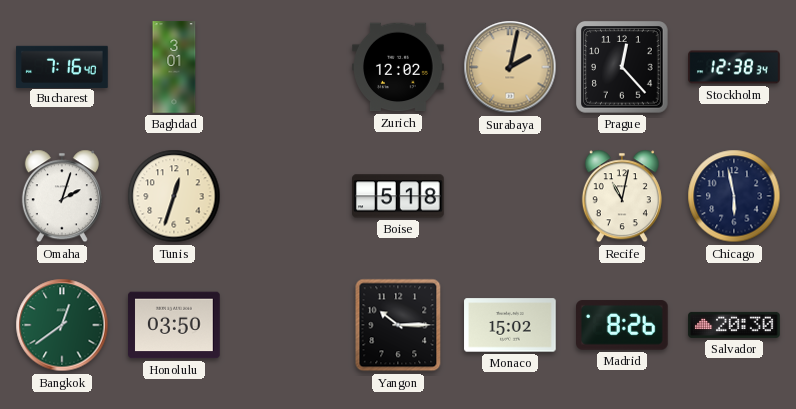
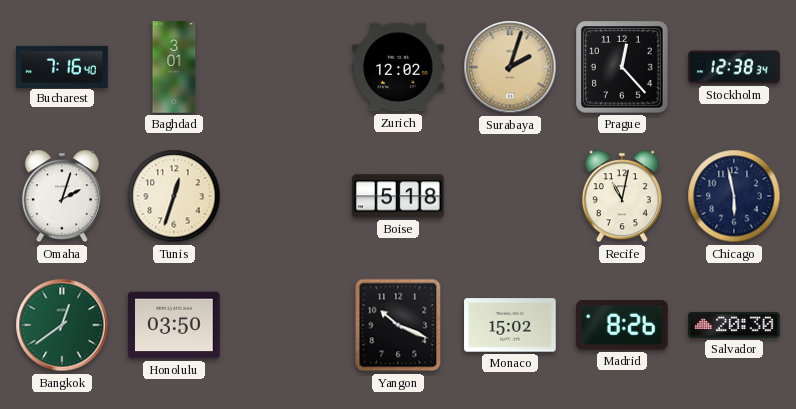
Surabaya: 2:02 -> 2:03
Yangon: 10:15 -> 10:19
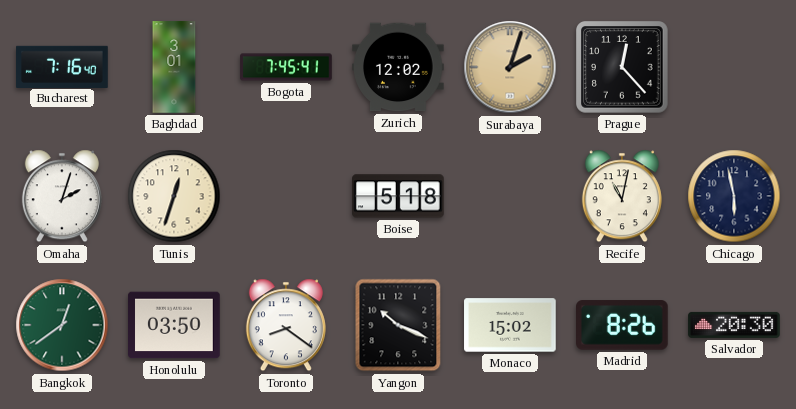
Bogota: none -> 7:45
Stockholm: 12:38 -> none
Toronto: none -> 8:21
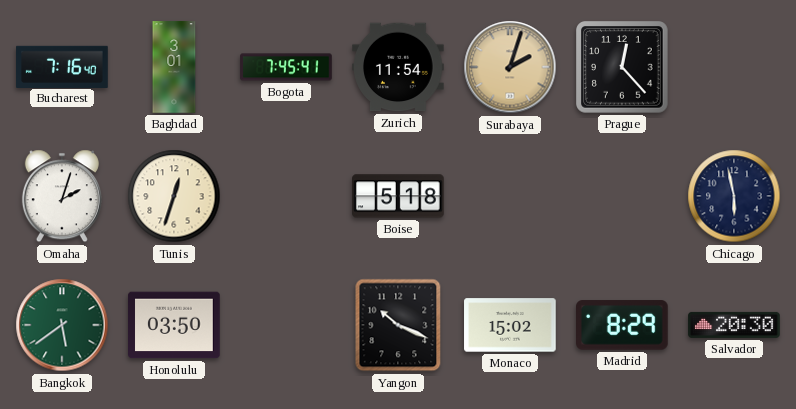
Zurich: 12:02 -> 11:54
Recife: 11:02 -> none
Bangkok: 12:39 -> 5:39
Toronto: 8:21 -> none
Madrid: 8:26 -> 8:29
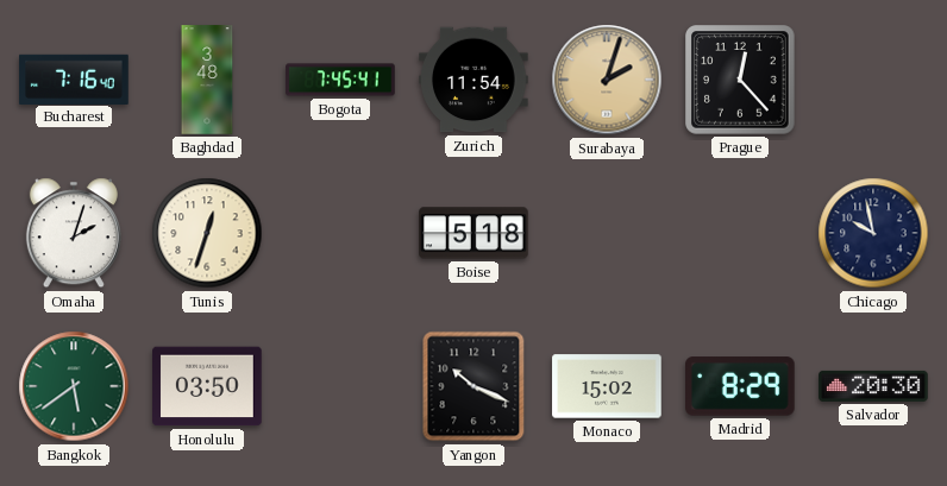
Baghdad: 3:01 -> 3:48
Chicago: 5:58 -> 9:58
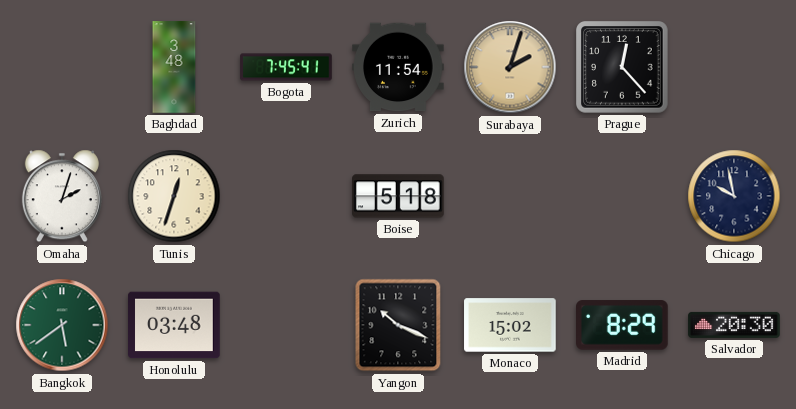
Bucharest: 7:16 -> none
Honolulu: 03:50 -> 03:48
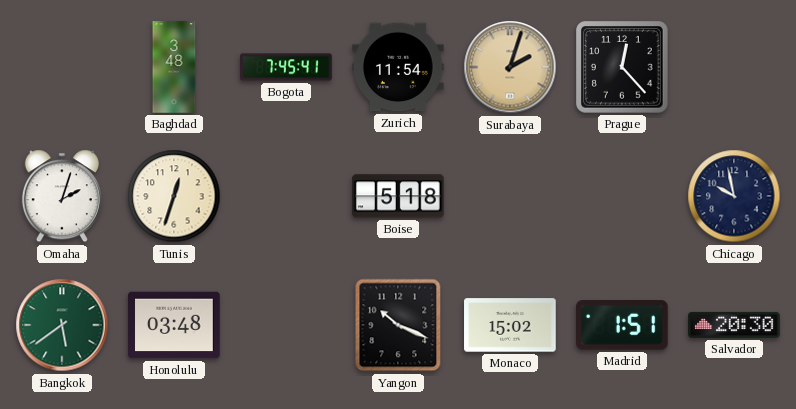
Madrid: 8:29 -> 1:51
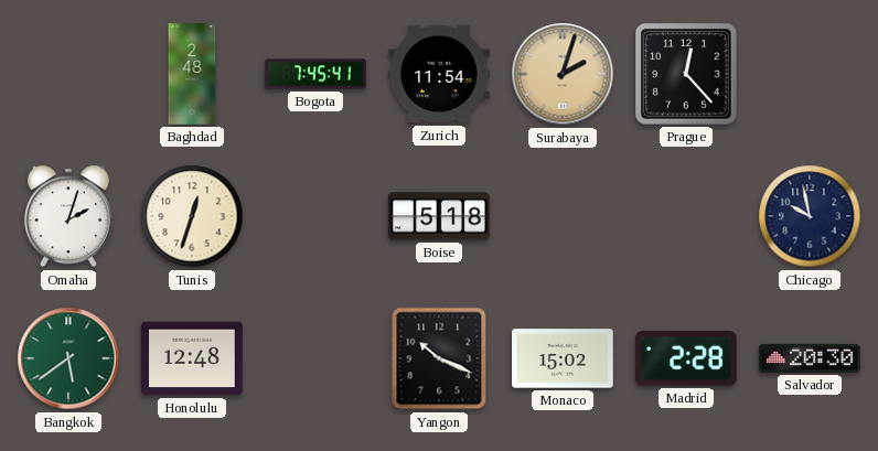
Baghdad: 3:48 -> 2:48
Honolulu: 03:48 -> 12:48
Madrid: 1:51 -> 2:28
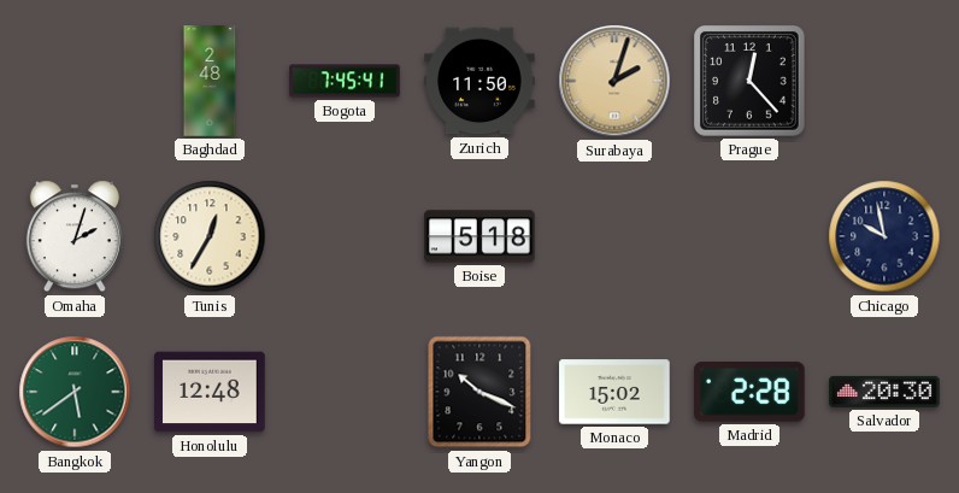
Zurich: 11:54 -> 11:50
Tunis: 12:33 -> 12:35
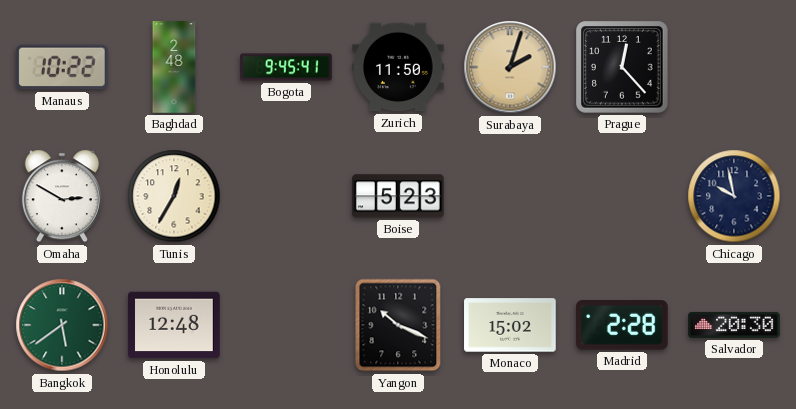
Manaus: none -> 10:22
Bogota: 7:45 -> 9:45
Omaha: 2:03 -> 2:50
Boise: 5:18 -> 5:23
